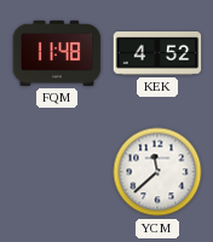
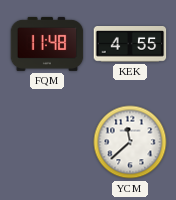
KEK: 4:52 -> 4:55
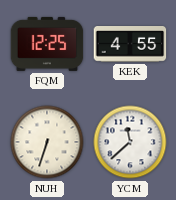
FQM: 11:48 -> 12:25
NUH: none -> 6:33
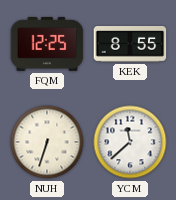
KEK: 4:55 -> 8:55
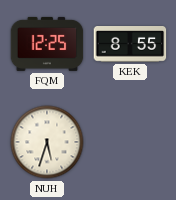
NUH: 6:33 -> 5:33
YCM: 11:38 -> none
